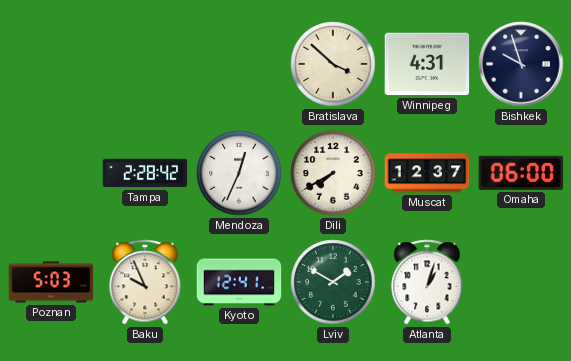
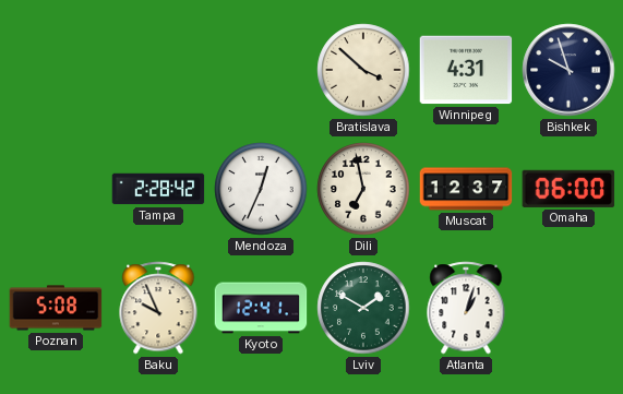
Dili: 7:40 -> 6:58
Poznan: 5:03 -> 5:08
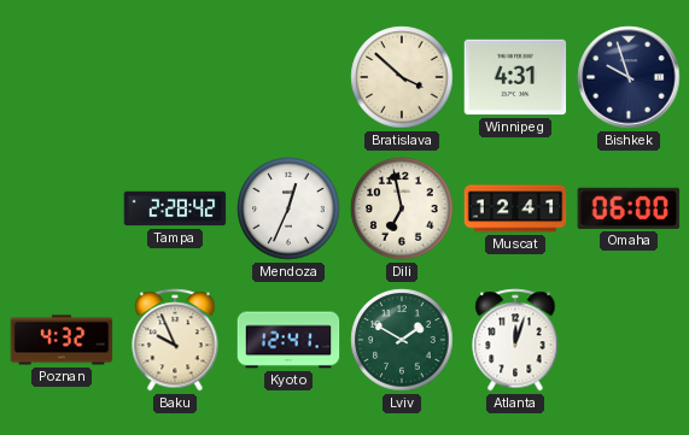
Muscat: 12:37 -> 12:41
Poznan: 5:08 -> 4:32
Atlanta: 1:03 -> 12:03
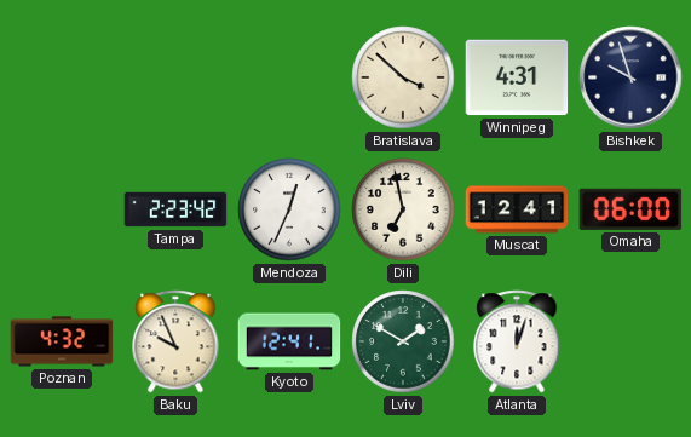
Tampa: 2:28 -> 2:23
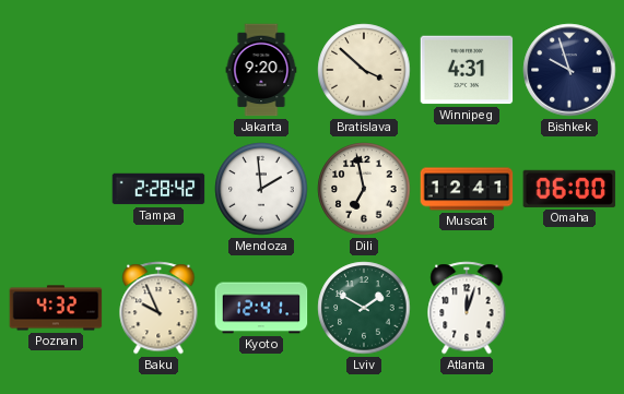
Jakarta: none -> 9:20
Tampa: 2:23 -> 2:28
Mendoza: 12:34 -> 1:59
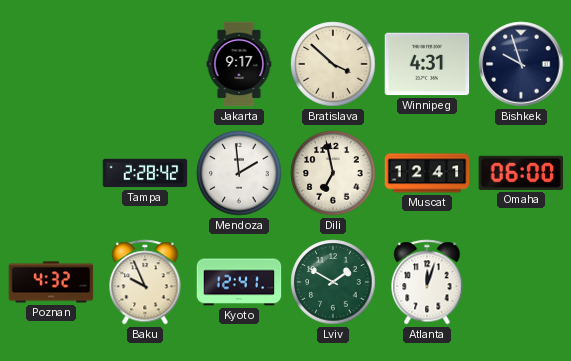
Jakarta: 9:20 -> 9:17
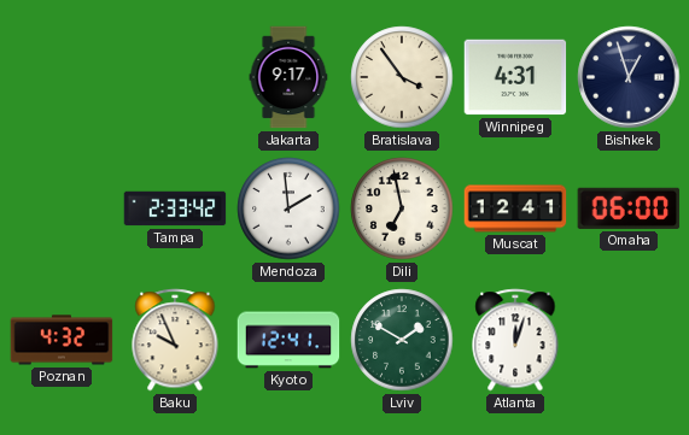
Bratislava: 3:52 -> 3:54
Bishkek: 9:57 -> 12:57
Tampa: 2:28 -> 2:33
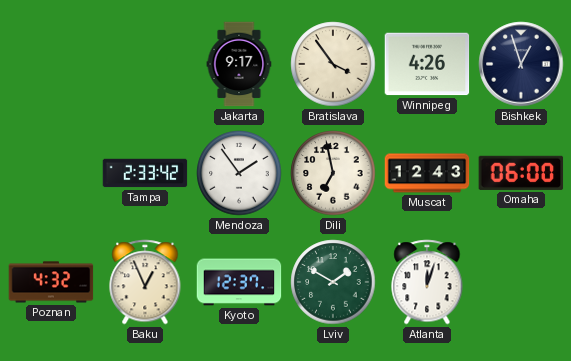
Winnipeg: 4:31 -> 4:26
Mendoza: 1:59 -> 1:54
Muscat: 12:41 -> 12:43
Baku: 9:56 -> 12:56
Kyoto: 12:41 -> 12:37
